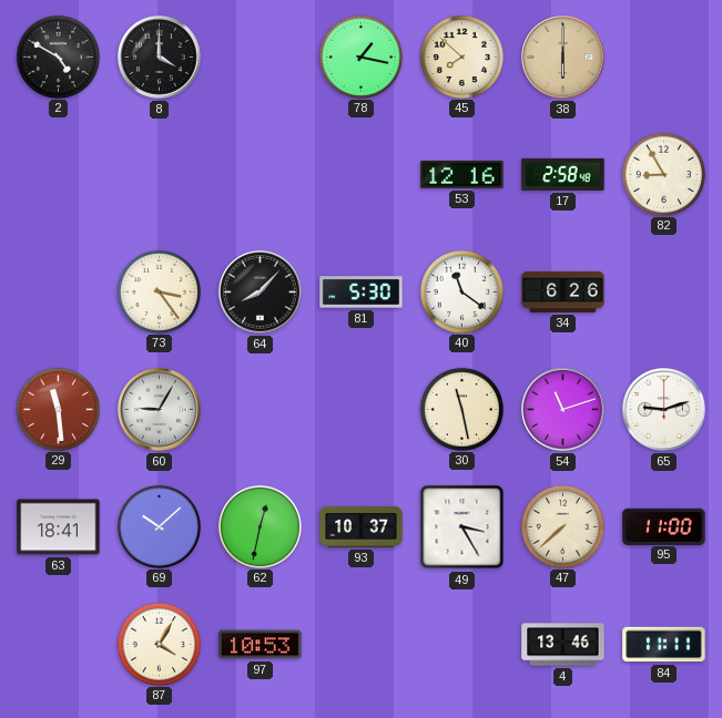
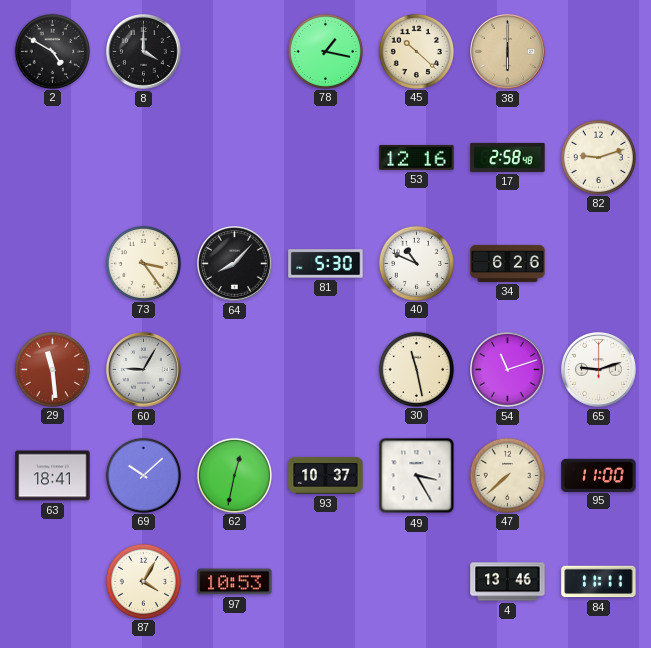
45: 7:52 -> 10:22
82: 8:55 -> 9:12
40: 11:21 -> 10:49
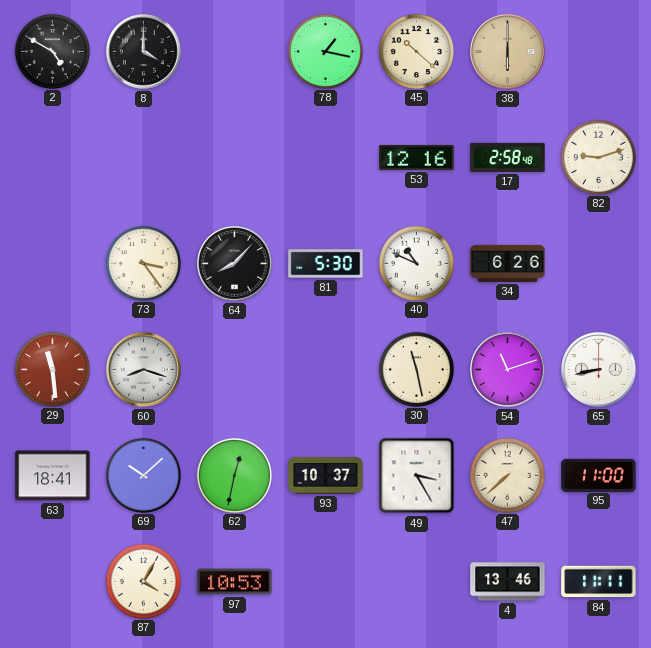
60: 9:05 -> 8:18
65: 9:12 -> 8:43
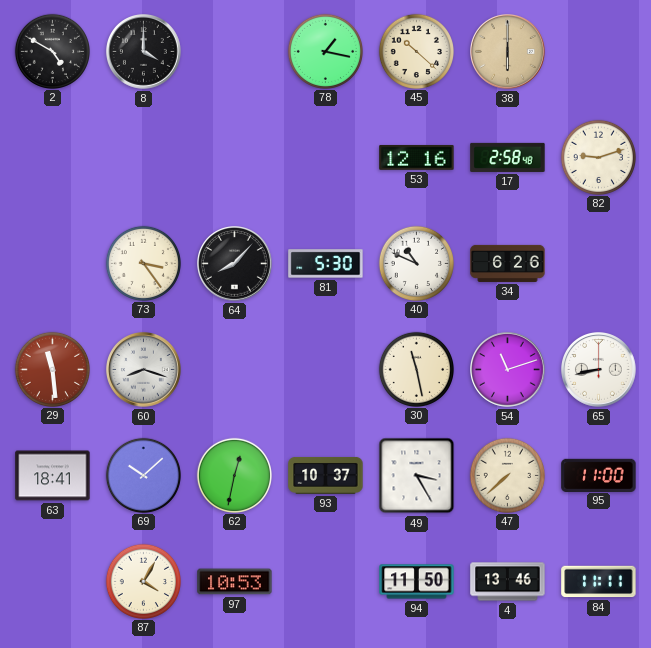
94: none -> 11:50
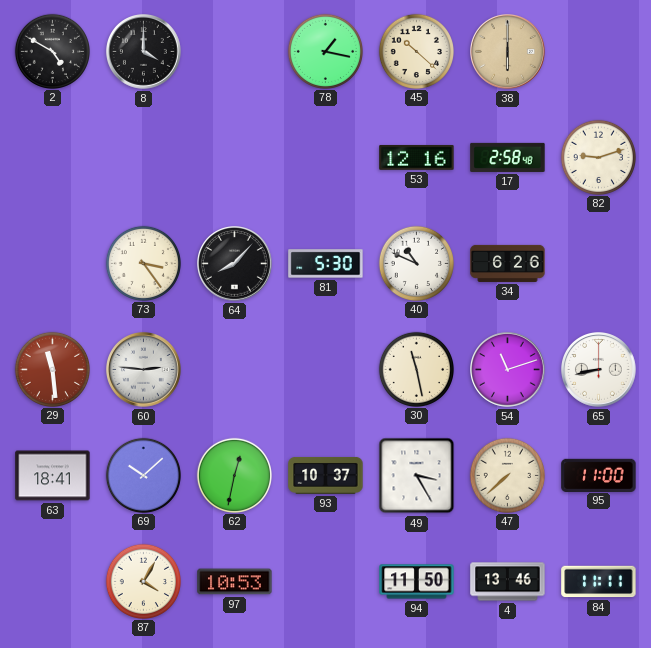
60: 8:18 -> 2:46
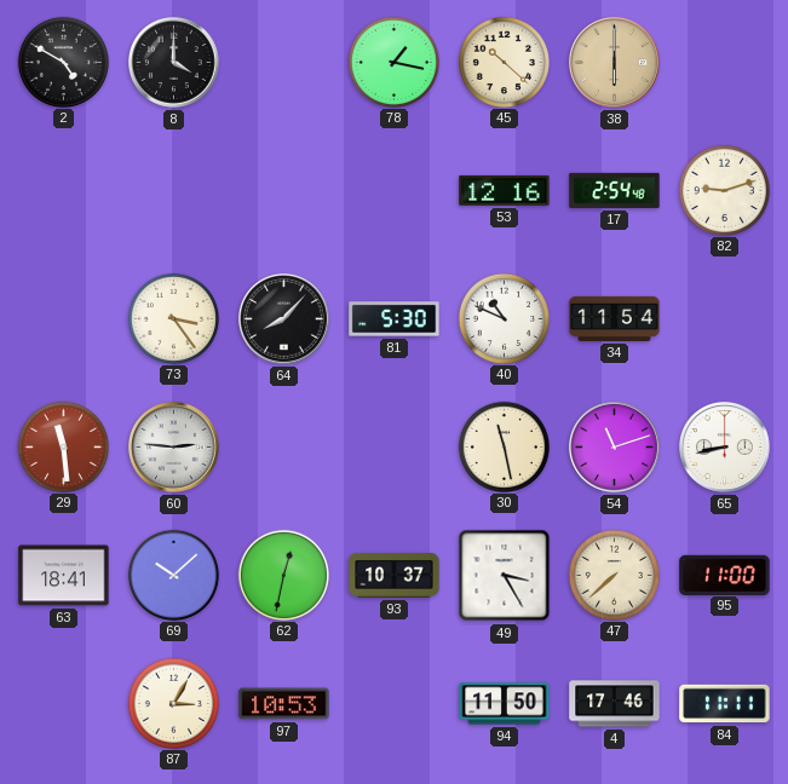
17: 2:58 -> 2:54
34: 6:26 -> 11:54
87: 4:05 -> 3:05
4: 13:46 -> 17:46
